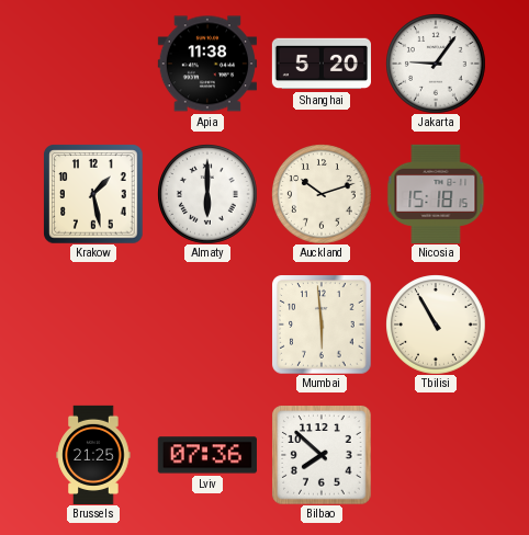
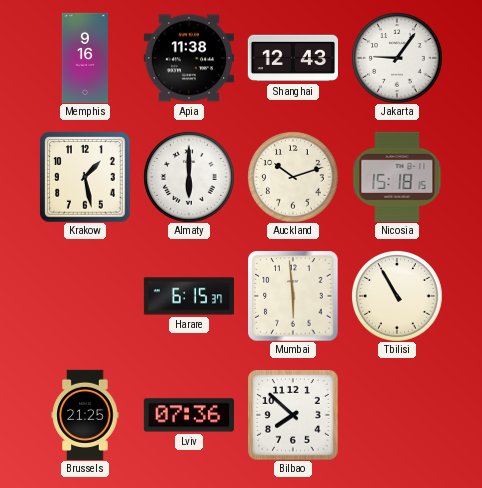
Memphis: none -> 9:16
Shanghai: 5:20 -> 12:43
Harare: none -> 6:15
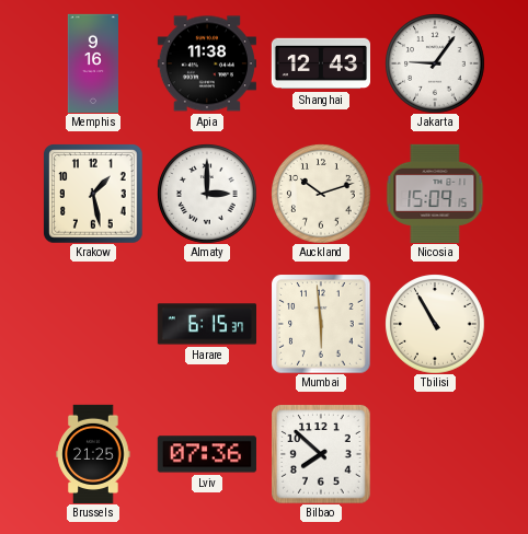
Almaty: 6:00 -> 3:00
Nicosia: 15:18 -> 15:09
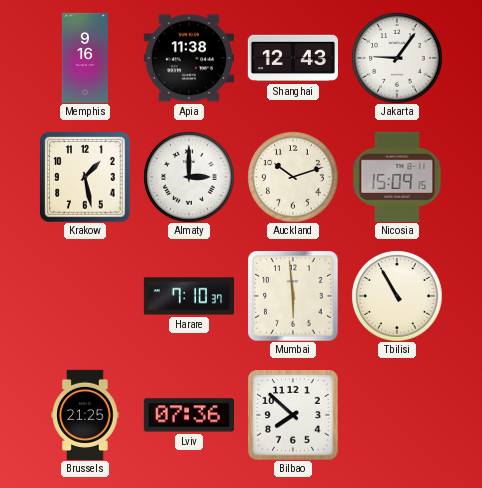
Harare: 6:15 -> 7:10
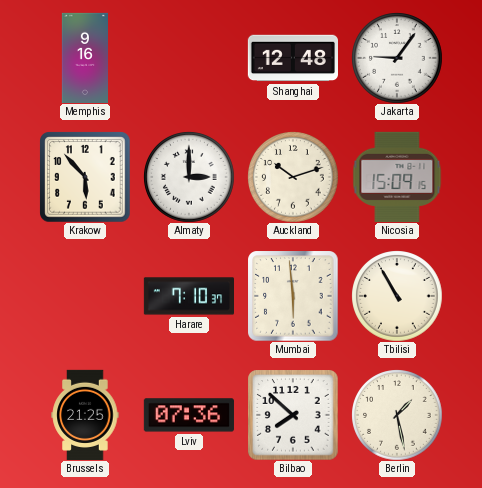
Apia: 11:38 -> none
Shanghai: 12:43 -> 12:48
Krakow: 1:28 -> 5:53
Berlin: none -> 1:28
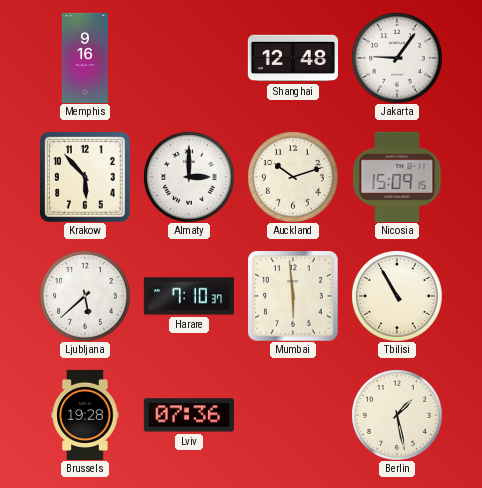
Ljubljana: none -> 5:38
Brussels: 21:25 -> 19:28
Bilbao: 7:52 -> none
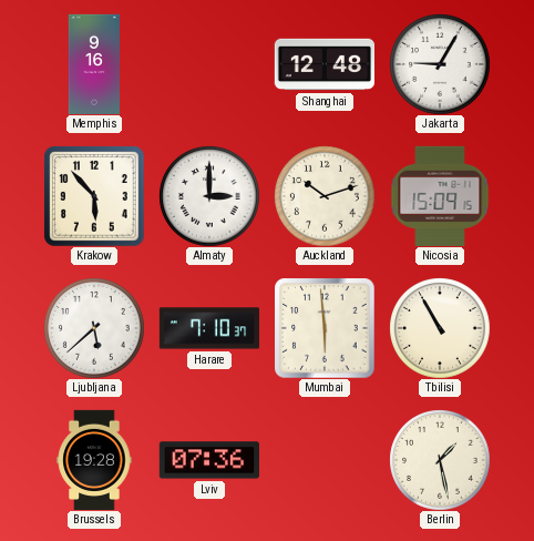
Jakarta: 9:06 -> 9:05
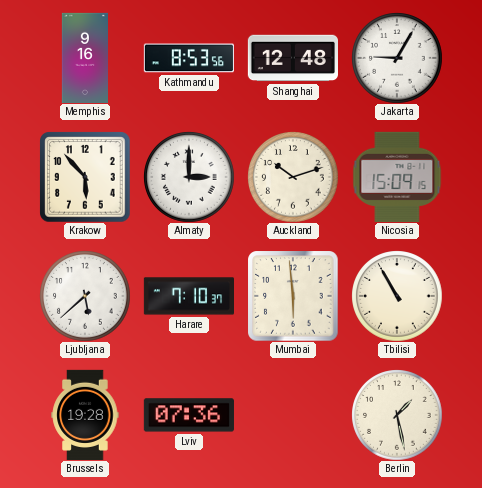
Kathmandu: none -> 8:53
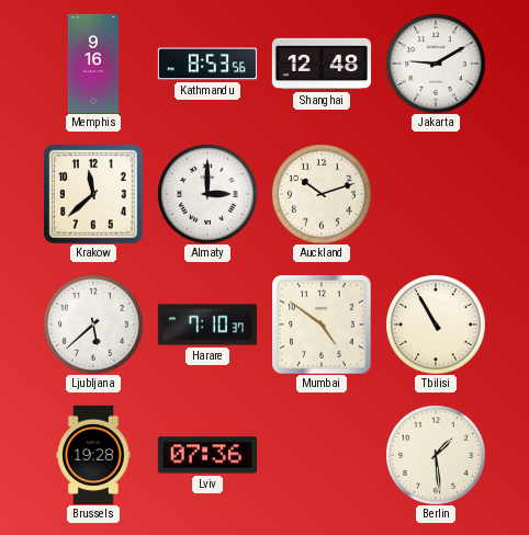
Jakarta: 9:05 -> 9:10
Krakow: 5:53 -> 11:38
Nicosia: 15:09 -> none
Mumbai: 5:59 -> 4:51
Berlin: 1:28 -> 1:29
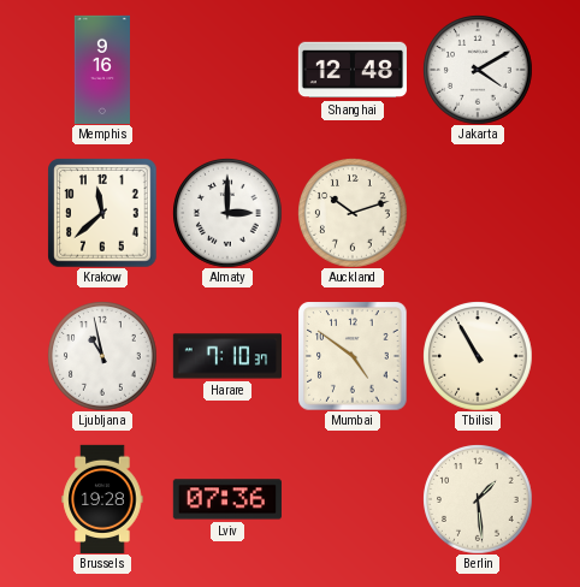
Kathmandu: 8:53 -> none
Jakarta: 9:10 -> 4:10
Ljubljana: 5:38 -> 10:58
